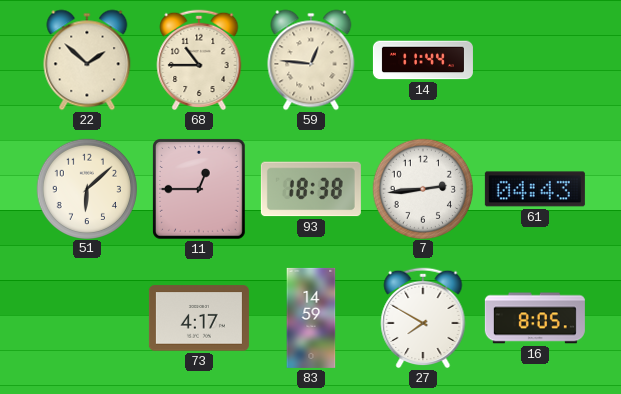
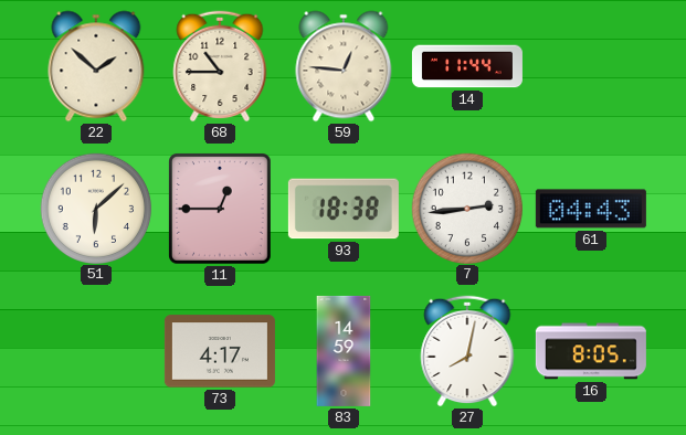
27: 7:50 -> 8:02
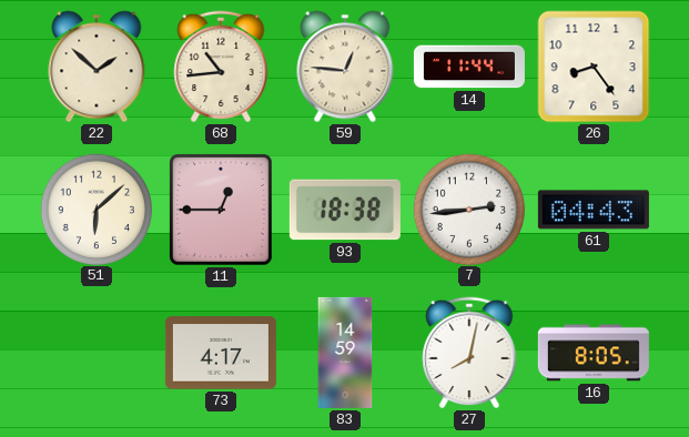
68: 10:45 -> 10:44
26: none -> 8:24
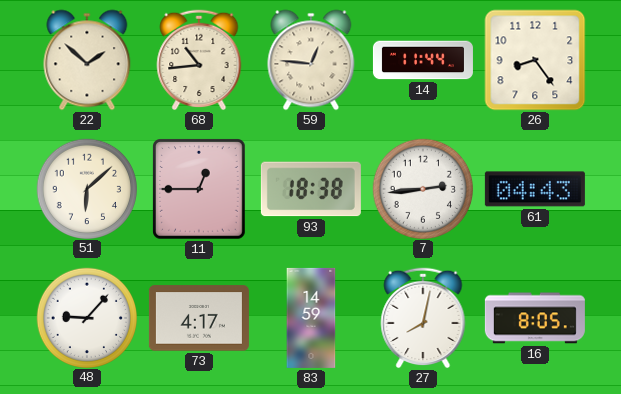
48: none -> 9:07
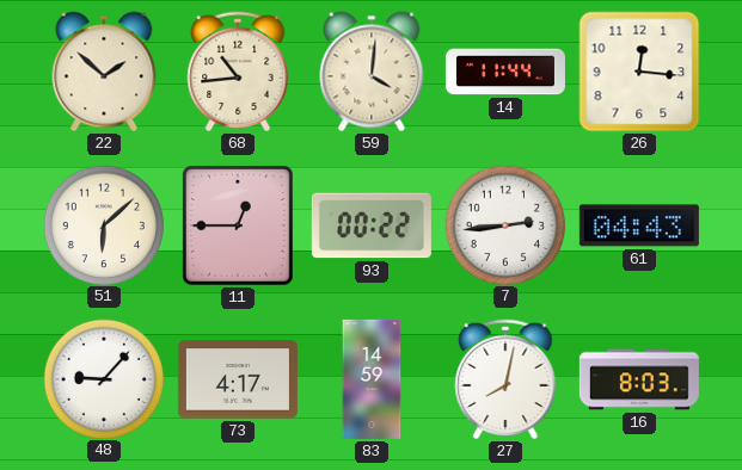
59: 12:46 -> 4:01
26: 8:24 -> 12:16
93: 18:38 -> 00:22
16: 8:05 -> 8:03
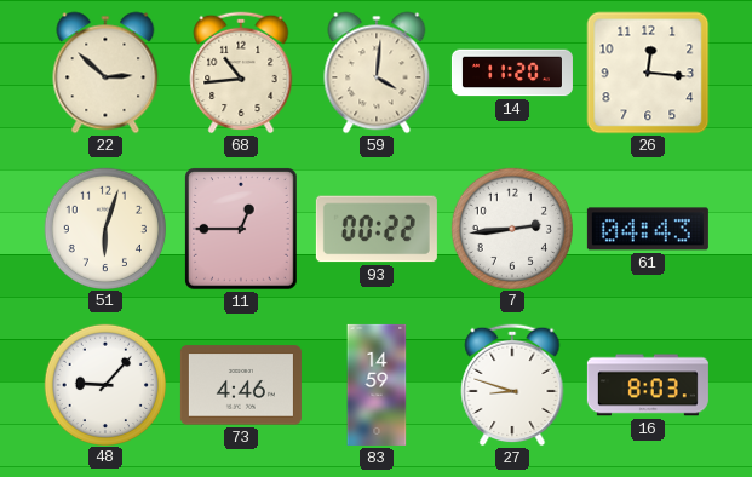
22: 1:52 -> 2:52
14: 11:44 -> 11:20
51: 6:08 -> 6:03
73: 4:17 -> 4:46
27: 8:02 -> 8:48
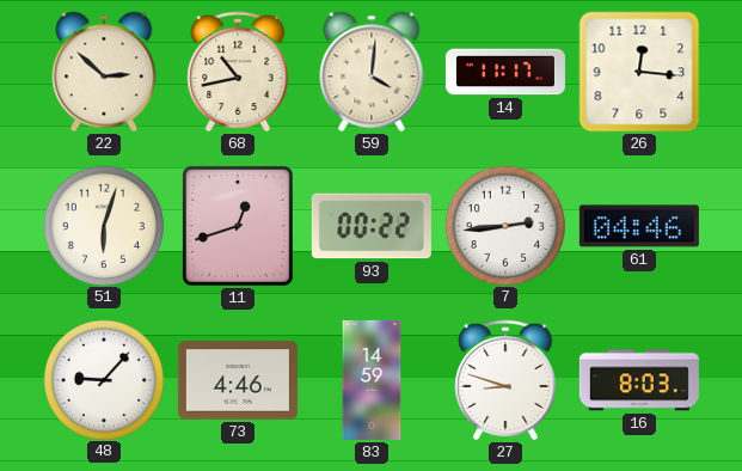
68: 10:44 -> 10:43
14: 11:20 -> 11:17
11: 12:45 -> 12:42
61: 04:43 -> 04:46
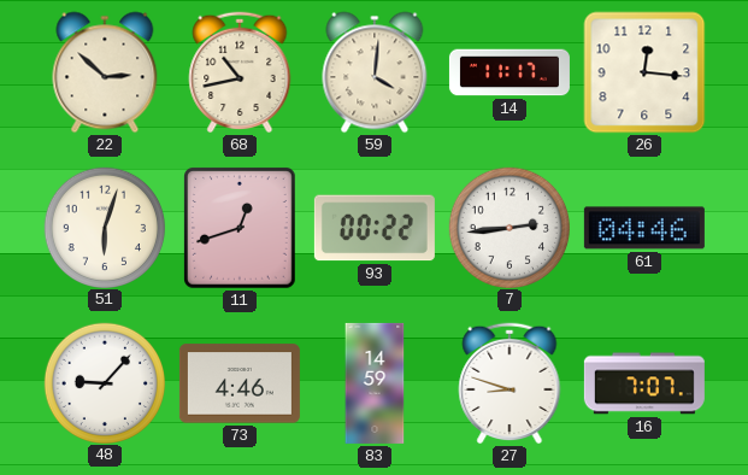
16: 8:03 -> 7:07
